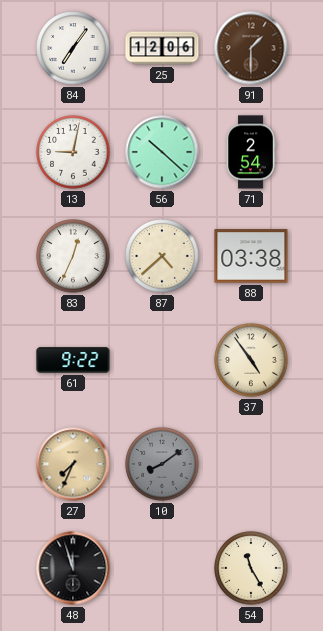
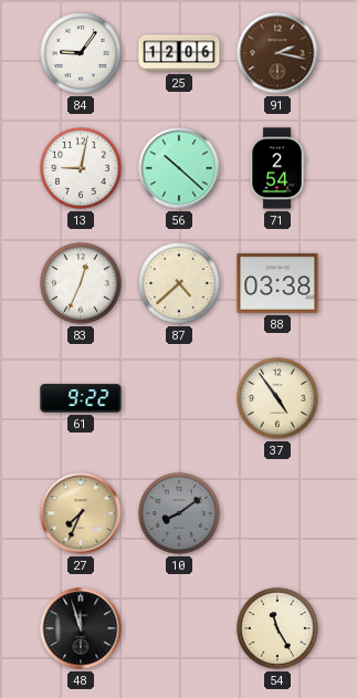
84: 7:06 -> 9:06
91: 1:30 -> 2:17
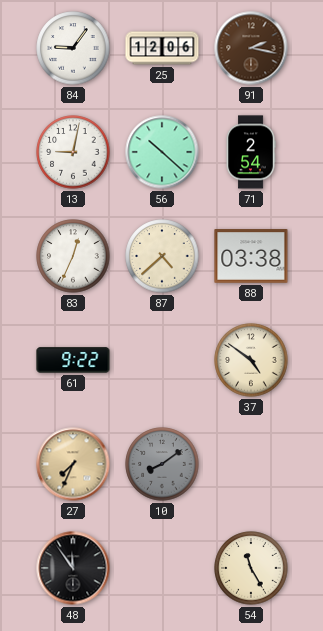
37: 4:54 -> 4:51
48: 11:57 -> 11:54
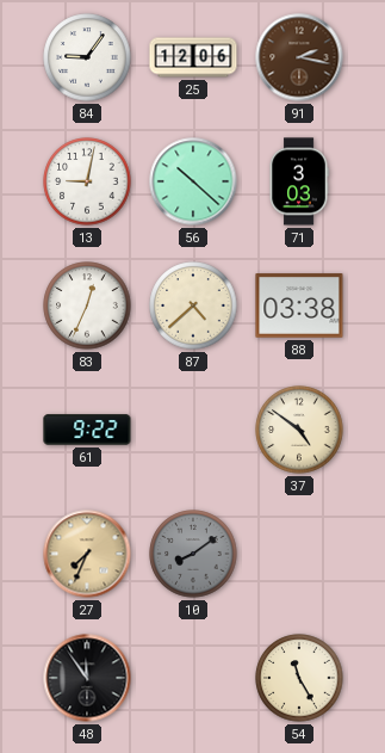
71: 2:54 -> 3:03
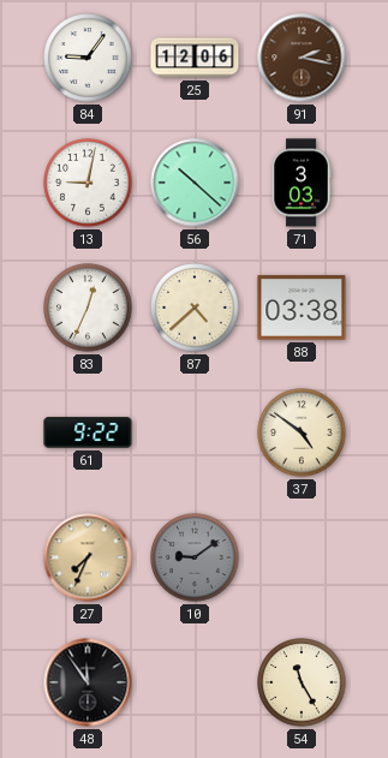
10: 8:09 -> 9:09
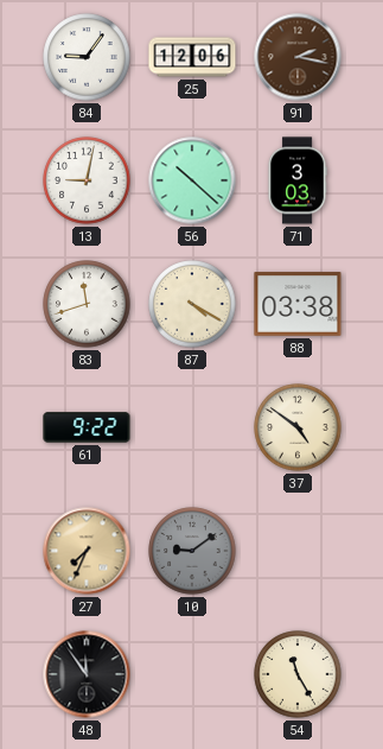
83: 12:34 -> 11:42
87: 4:38 -> 4:20
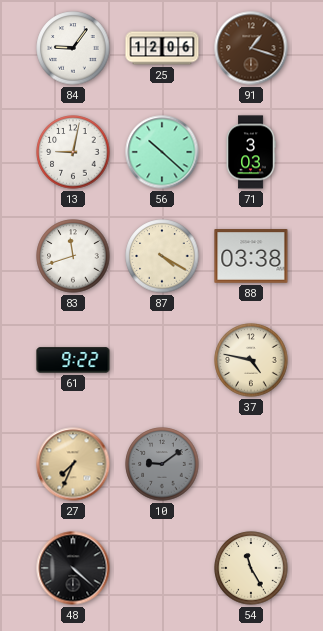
91: 2:17 -> 1:18
37: 4:51 -> 4:47
48: 11:54 -> 4:22
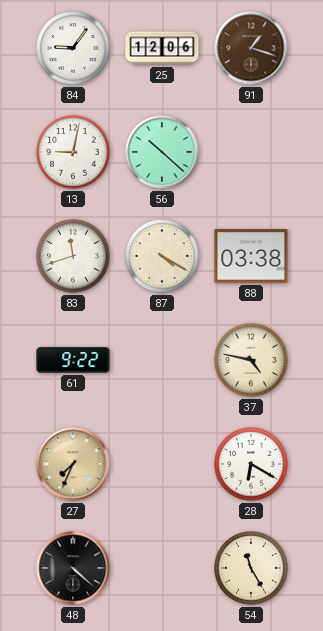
71: 3:03 -> none
10: 9:09 -> none
28: none -> 6:20
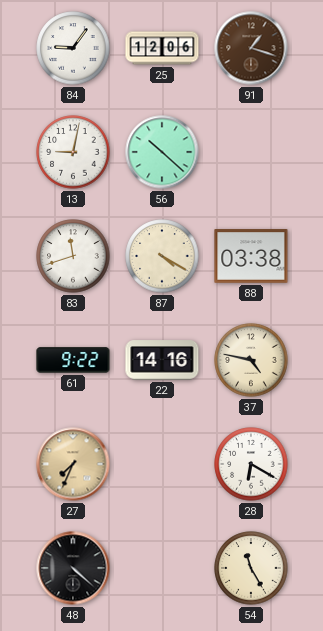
22: none -> 14:16
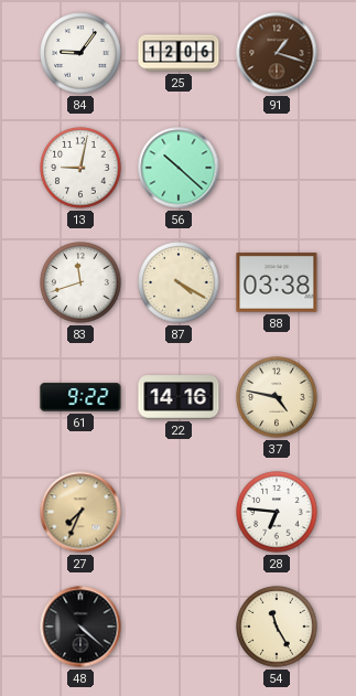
28: 6:20 -> 6:46
